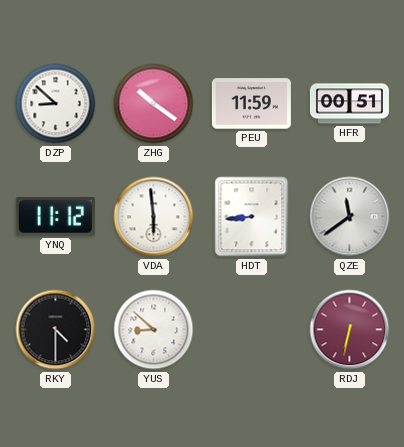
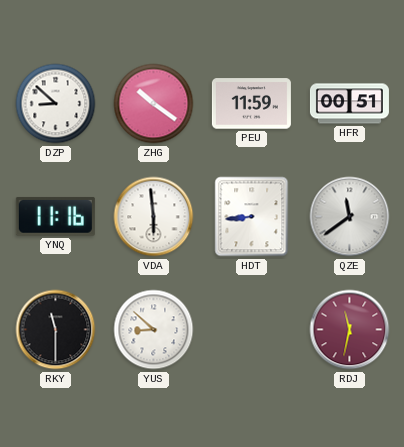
YNQ: 11:12 -> 11:16
RKY: 4:30 -> 11:30
RDJ: 6:32 -> 11:32
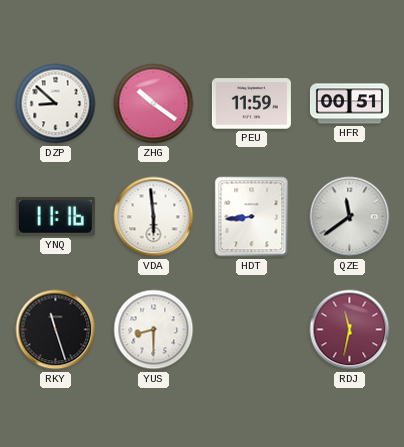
RKY: 11:30 -> 11:27
YUS: 8:52 -> 8:30
